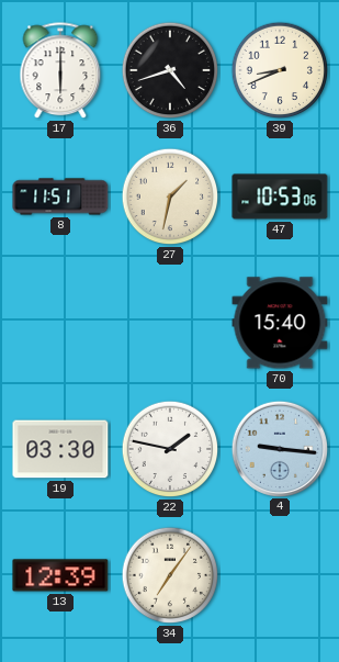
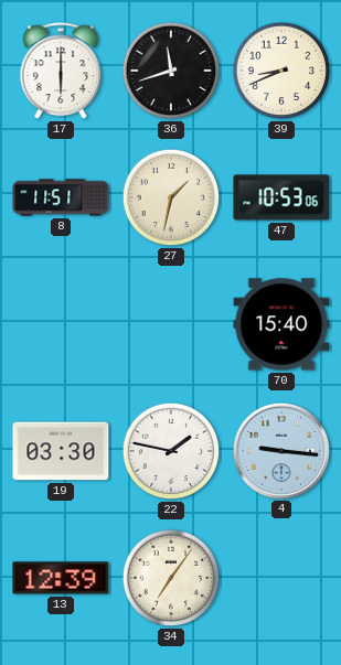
36: 4:42 -> 11:42
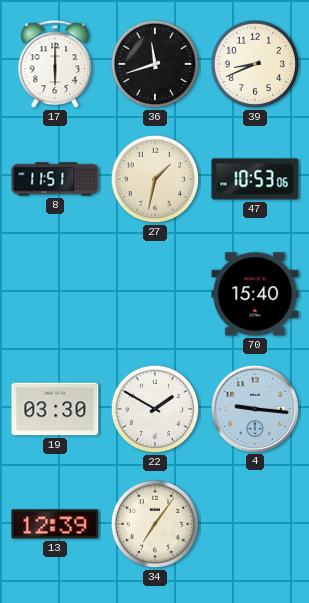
22: 1:47 -> 1:50
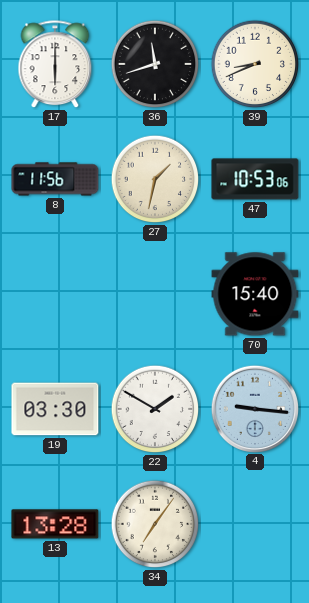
8: 11:51 -> 11:56
13: 12:39 -> 13:28
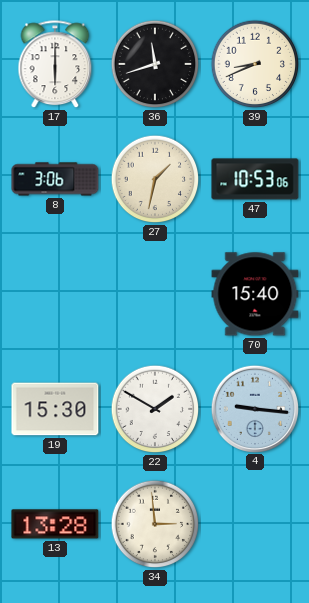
8: 11:56 -> 3:06
19: 03:30 -> 15:30
34: 7:06 -> 2:59
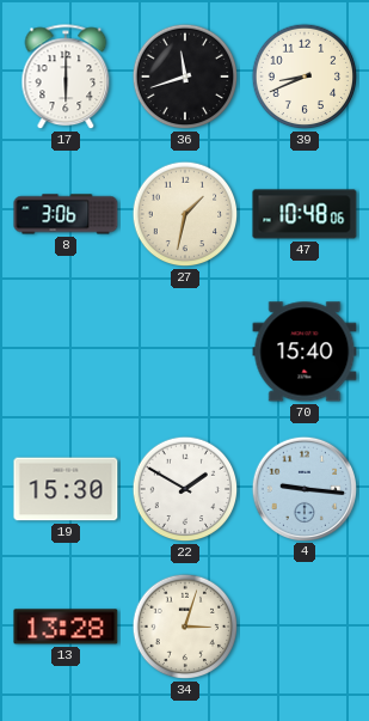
47: 10:53 -> 10:48
34: 2:59 -> 3:03
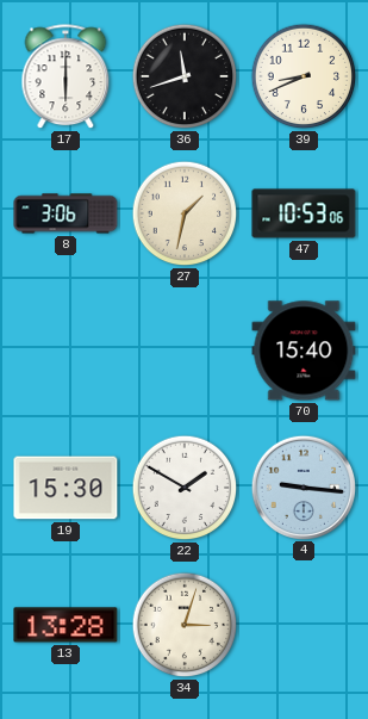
47: 10:48 -> 10:53
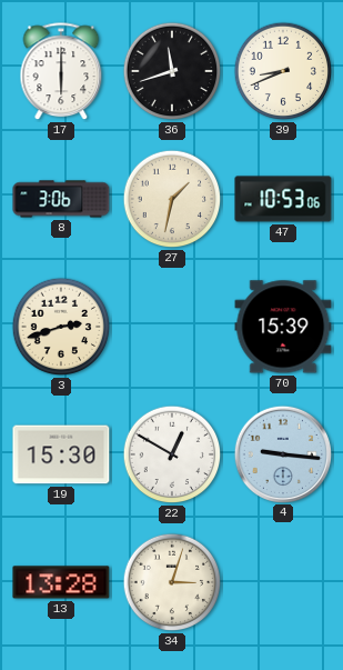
3: none -> 2:42
70: 15:40 -> 15:39
22: 1:50 -> 12:50
